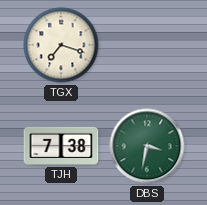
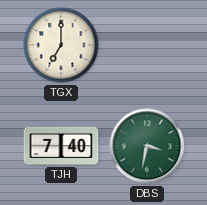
TGX: 7:18 -> 7:00
TJH: 7:38 -> 7:40
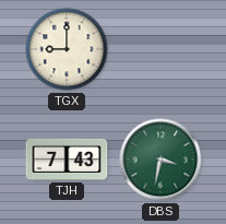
TGX: 7:00 -> 9:00
TJH: 7:40 -> 7:43
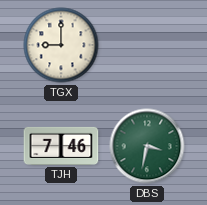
TJH: 7:43 -> 7:46
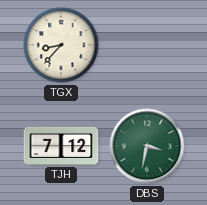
TGX: 9:00 -> 8:37
TJH: 7:46 -> 7:12
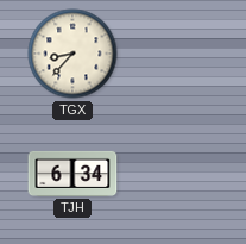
TJH: 7:12 -> 6:34
DBS: 3:32 -> none
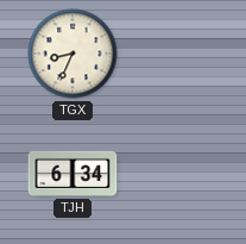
TGX: 8:37 -> 8:34
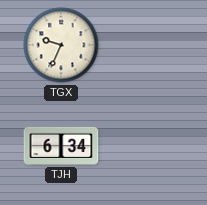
TGX: 8:34 -> 9:34
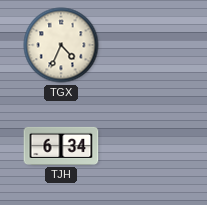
TGX: 9:34 -> 4:34
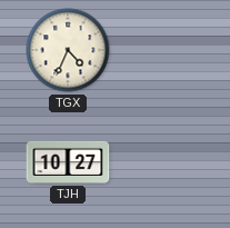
TJH: 6:34 -> 10:27
